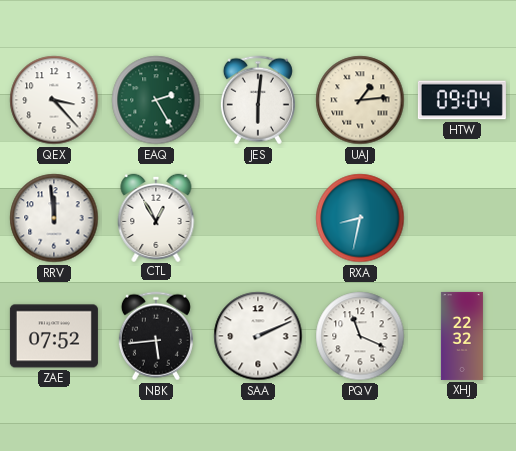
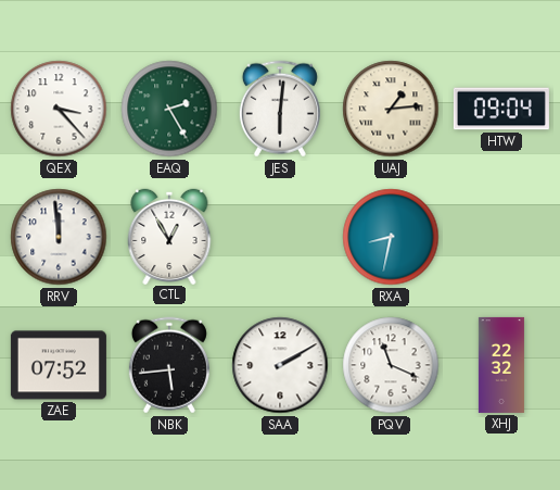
SAA: 2:11 -> 2:10
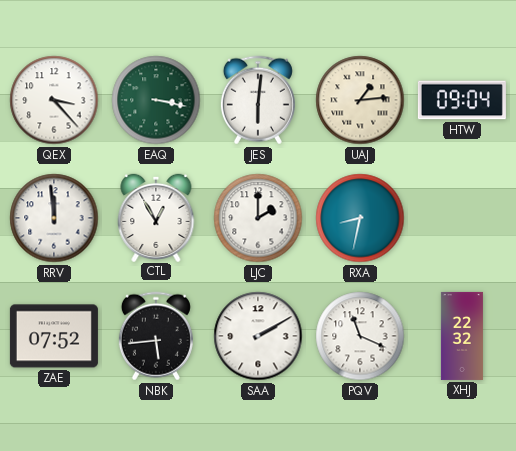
EAQ: 2:25 -> 3:17
LJC: none -> 2:00
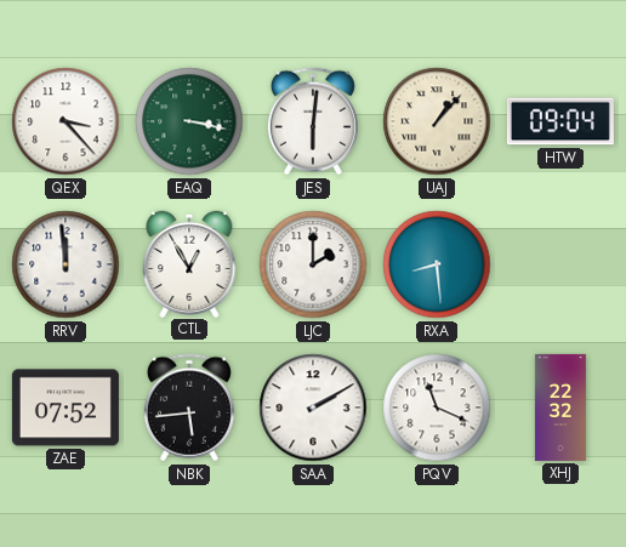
UAJ: 1:14 -> 1:07
RXA: 8:32 -> 8:29
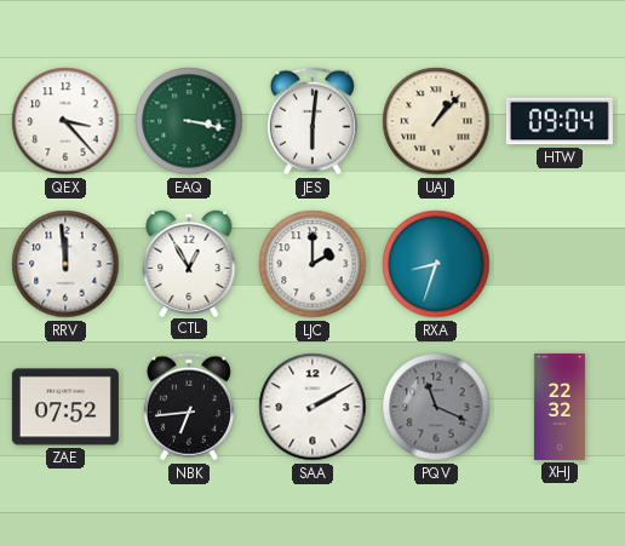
RXA: 8:29 -> 8:33
NBK: 5:44 -> 6:44
PQV dial: white -> grey
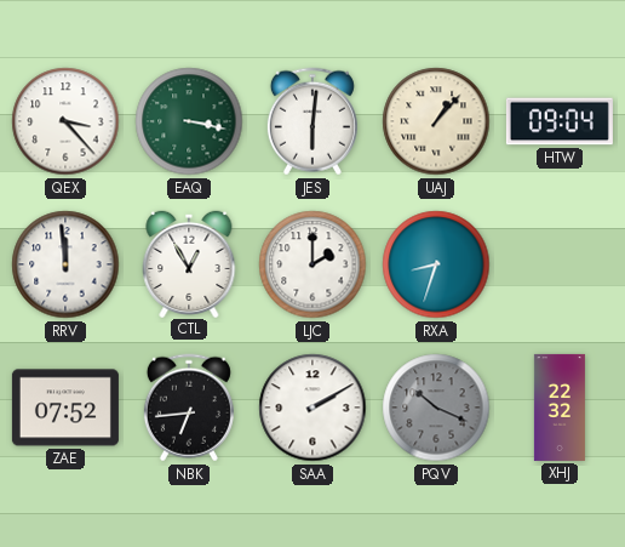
PQV: 11:19 -> 10:19
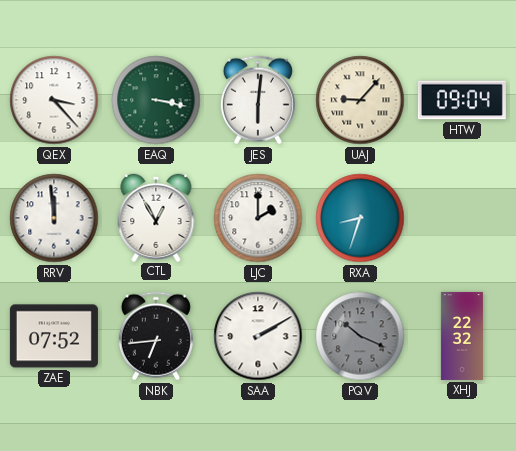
UAJ: 1:07 -> 9:07
